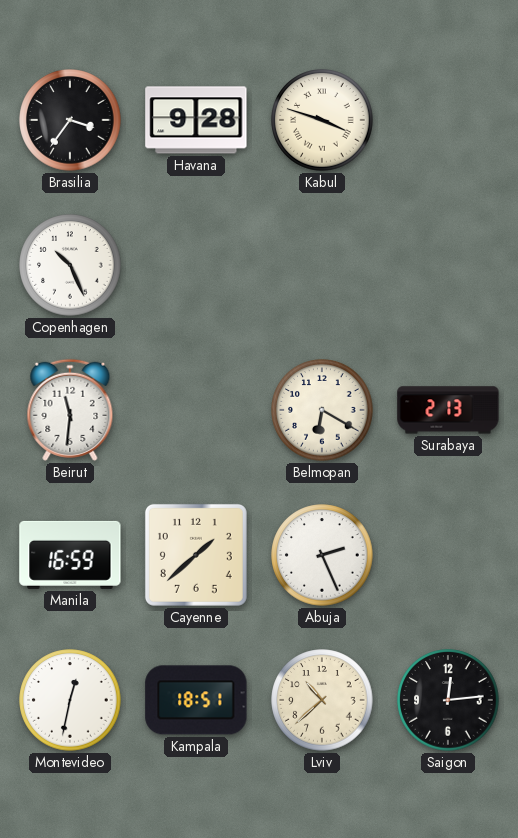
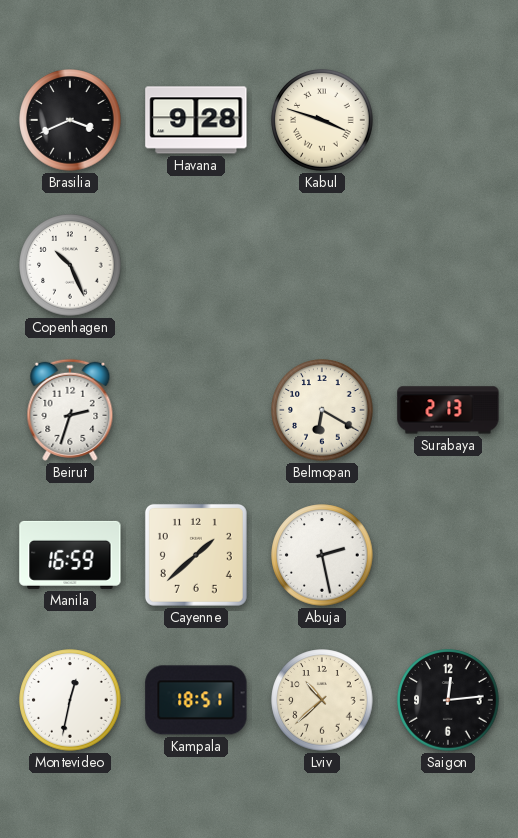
Brasilia: 3:36 -> 3:41
Beirut: 11:31 -> 2:33
Abuja: 2:26 -> 2:28
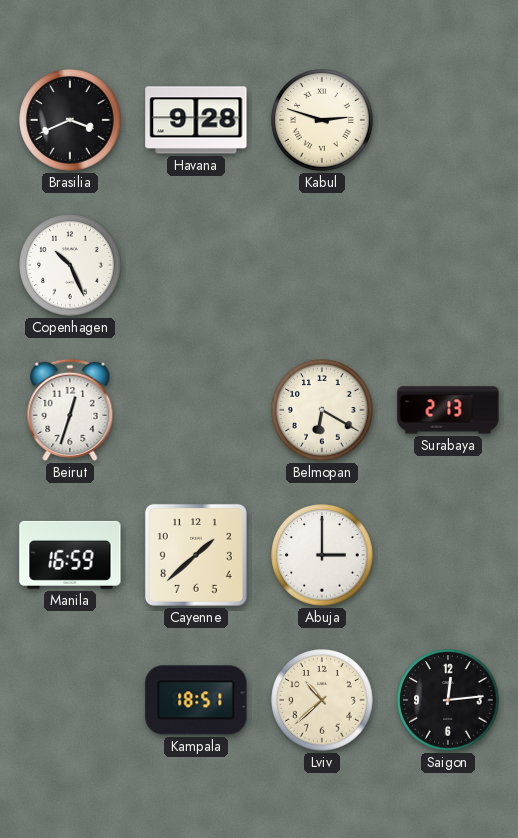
Kabul: 3:48 -> 2:48
Beirut: 2:33 -> 12:33
Abuja: 2:28 -> 3:00
Montevideo: 12:32 -> none
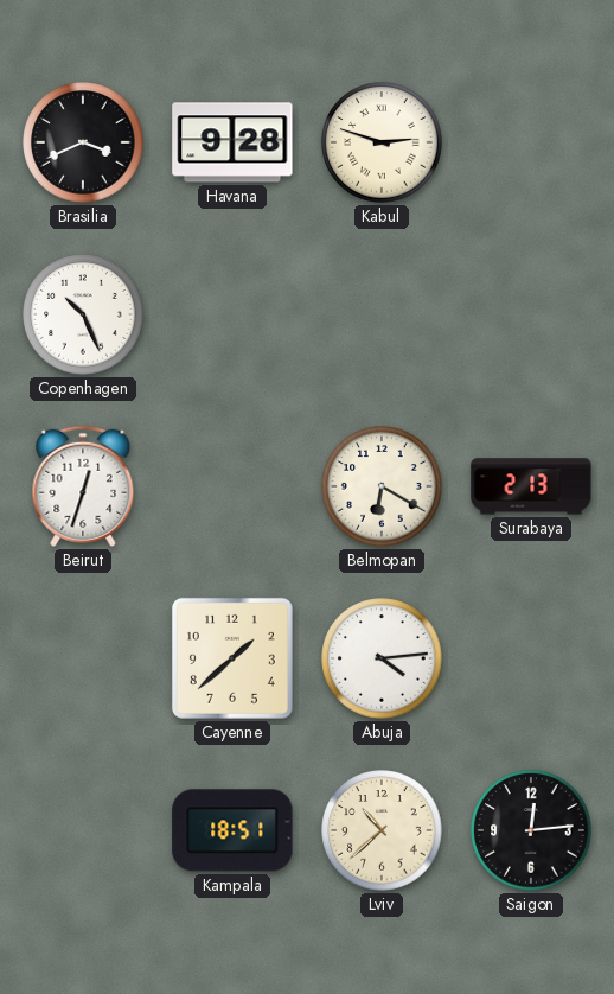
Manila: 16:59 -> none
Abuja: 3:00 -> 4:14
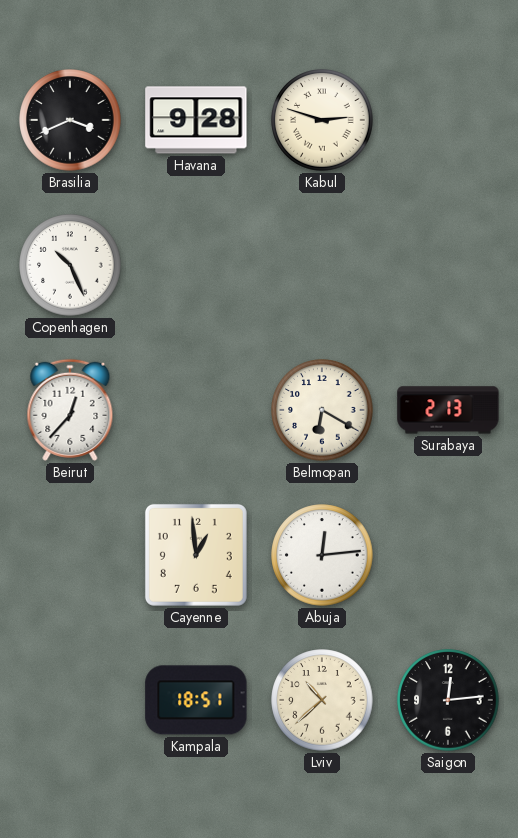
Beirut: 12:33 -> 12:37
Cayenne: 1:38 -> 12:59
Abuja: 4:14 -> 12:14
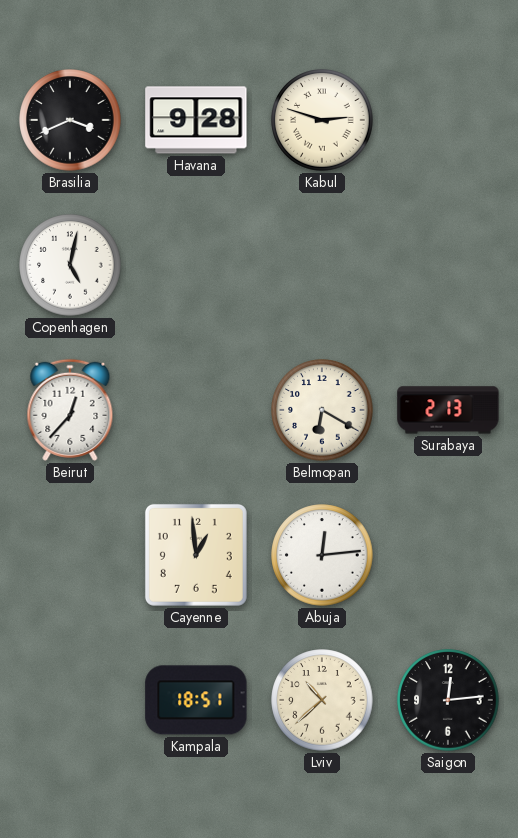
Copenhagen: 10:26 -> 5:02
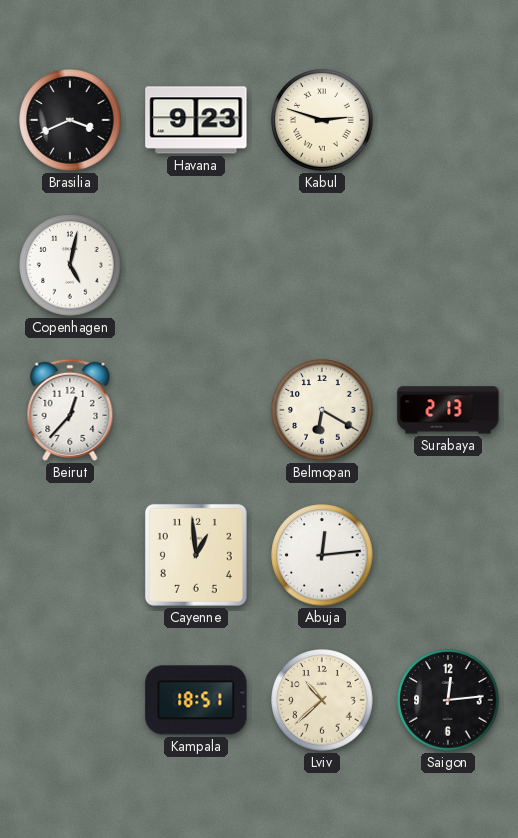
Havana: 9:28 -> 9:23
